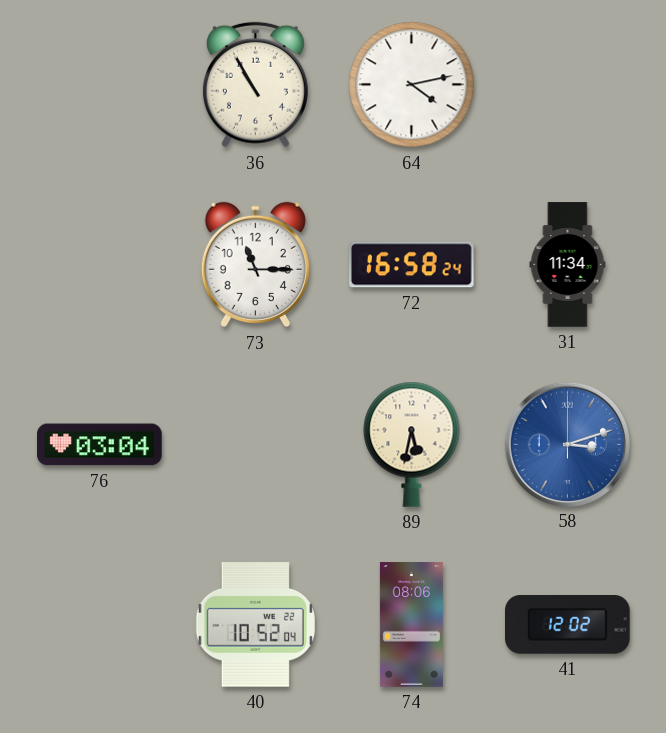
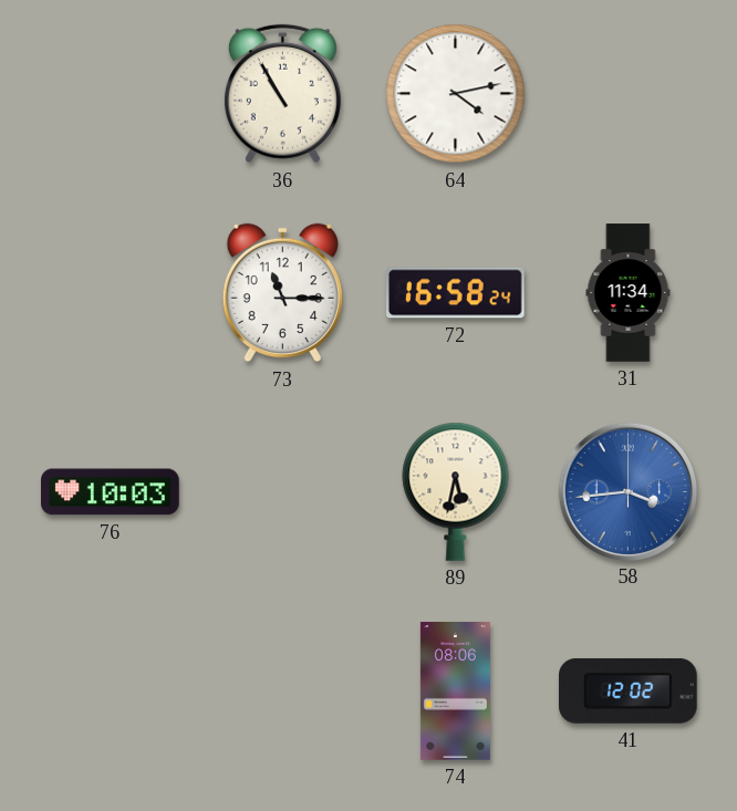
76: 03:04 -> 10:03
58: 3:12 -> 3:44
40: 10:52 -> none
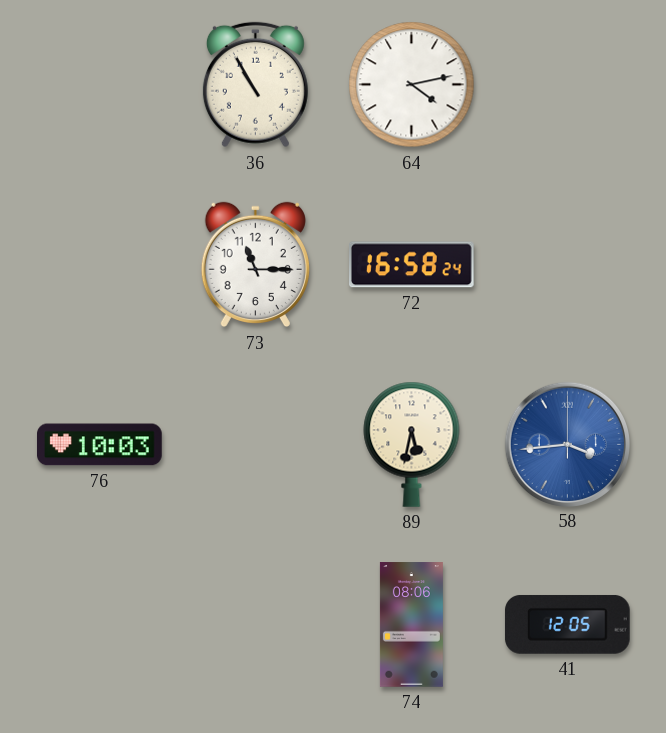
31: 11:34 -> none
41: 12:02 -> 12:05
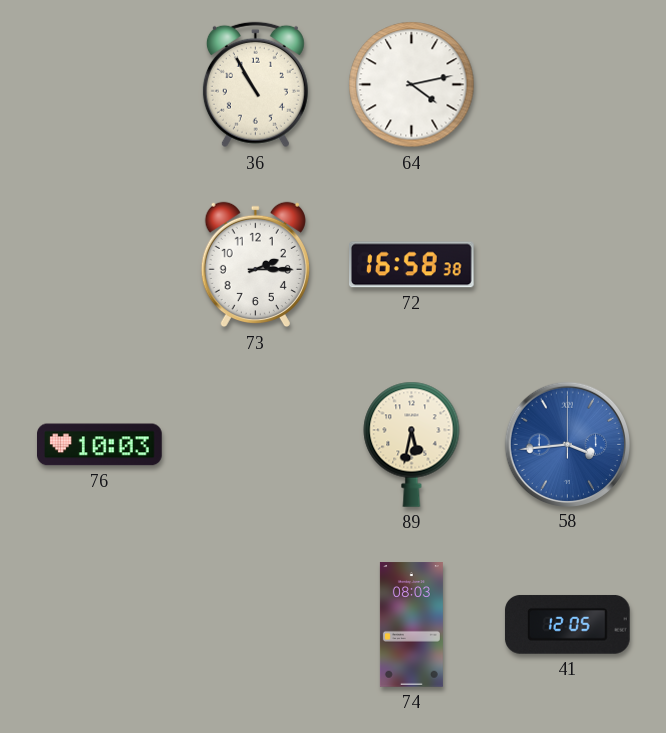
73: 11:15 -> 2:15
72: 16:58:24 -> 16:58:38
74: 08:06 -> 08:03
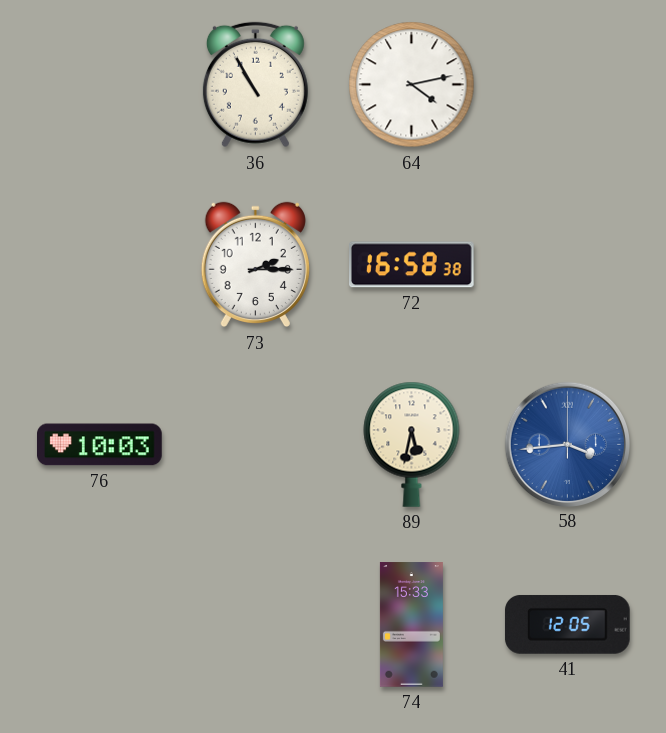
74: 08:03 -> 15:33
